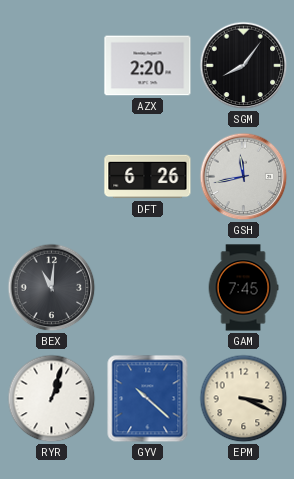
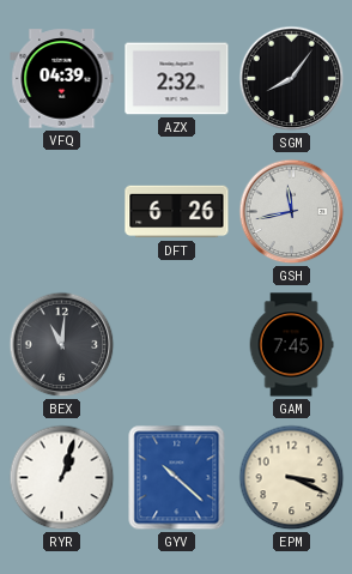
VFQ: none -> 04:39
AZX: 2:20 -> 2:32
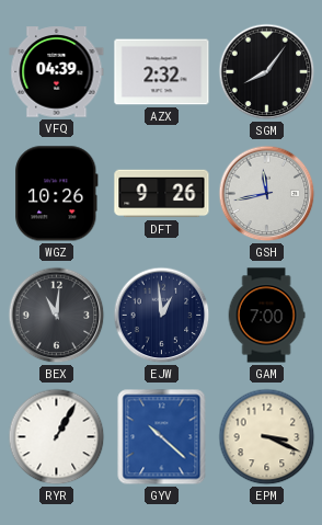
WGZ: none -> 10:26
DFT: 6:26 -> 9:26
EJW: none -> 12:59
GAM: 7:45 -> 7:00
RYR: 1:03 -> 1:05
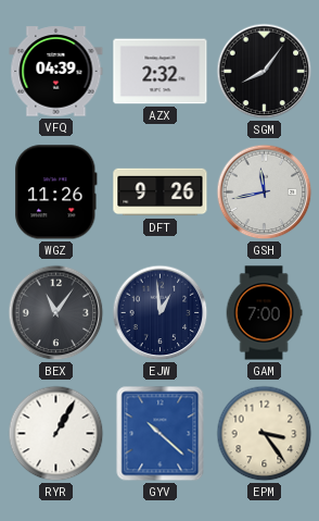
WGZ: 10:26 -> 11:26
BEX: 11:01 -> 11:06
EPM: 3:19 -> 3:24
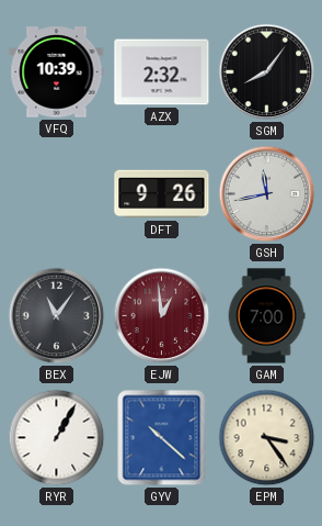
VFQ: 04:39 -> 10:39
WGZ: 11:26 -> none
EJW dial: navy -> burgundy
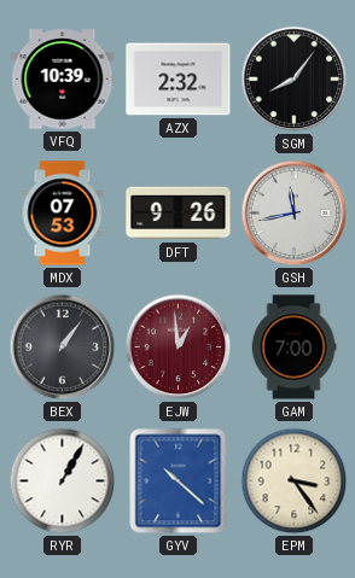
MDX: none -> 07:53
BEX: 11:06 -> 1:06
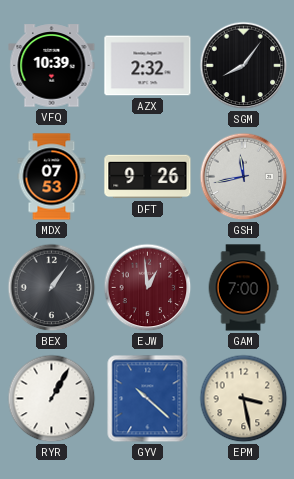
EPM: 3:24 -> 3:28
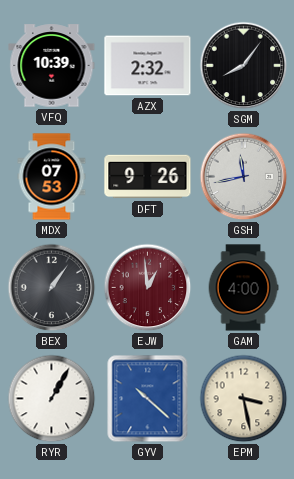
GAM: 7:00 -> 4:00
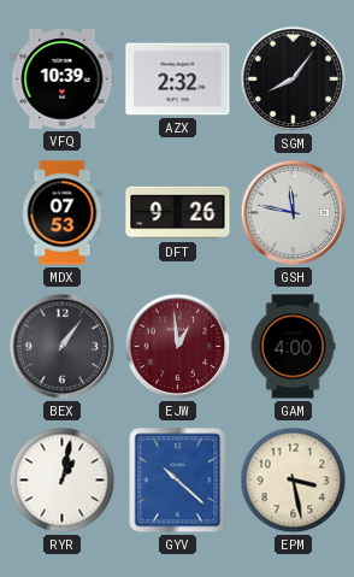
GSH: 11:43 -> 11:47
RYR: 1:05 -> 1:02
